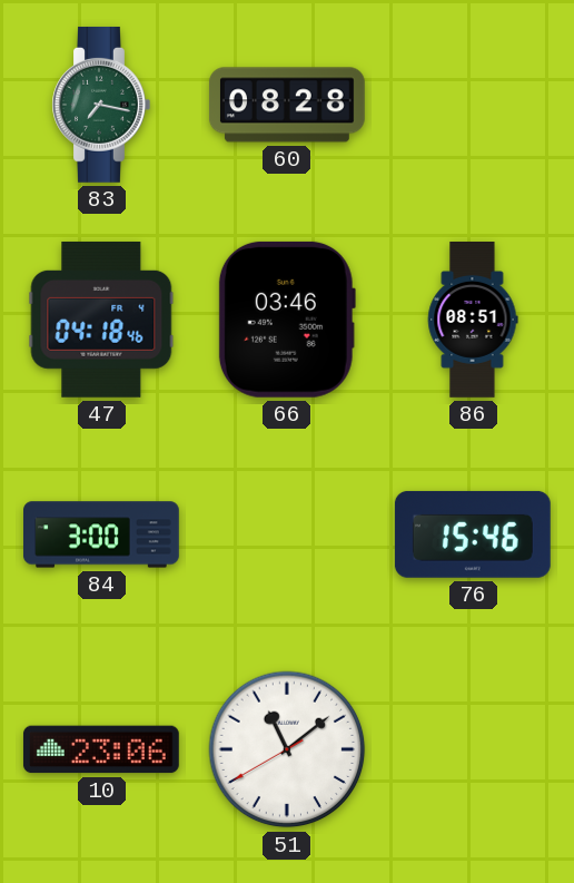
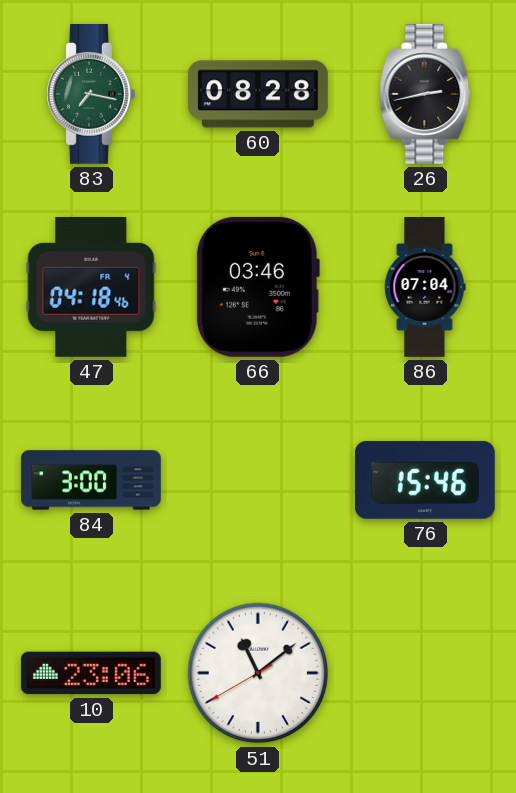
26: none -> 2:43
86: 08:51 -> 07:04
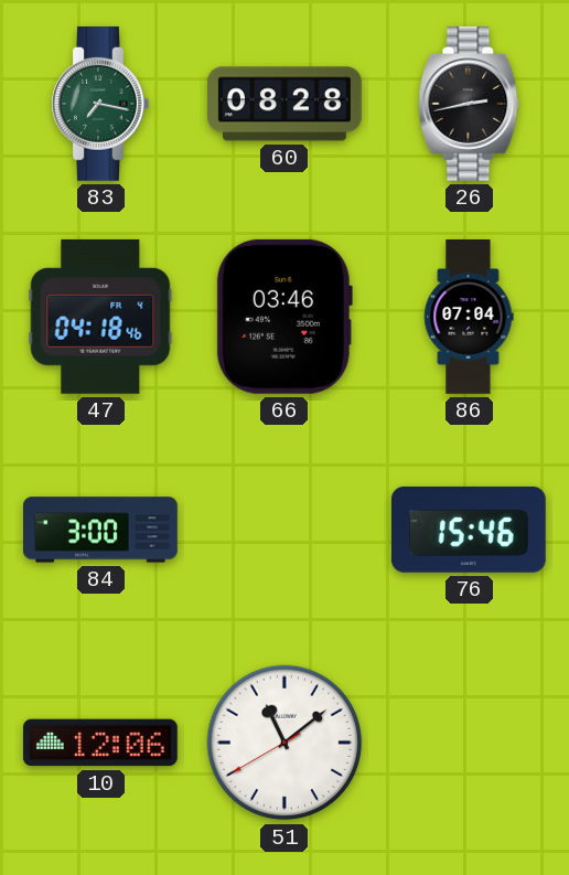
10: 23:06 -> 12:06
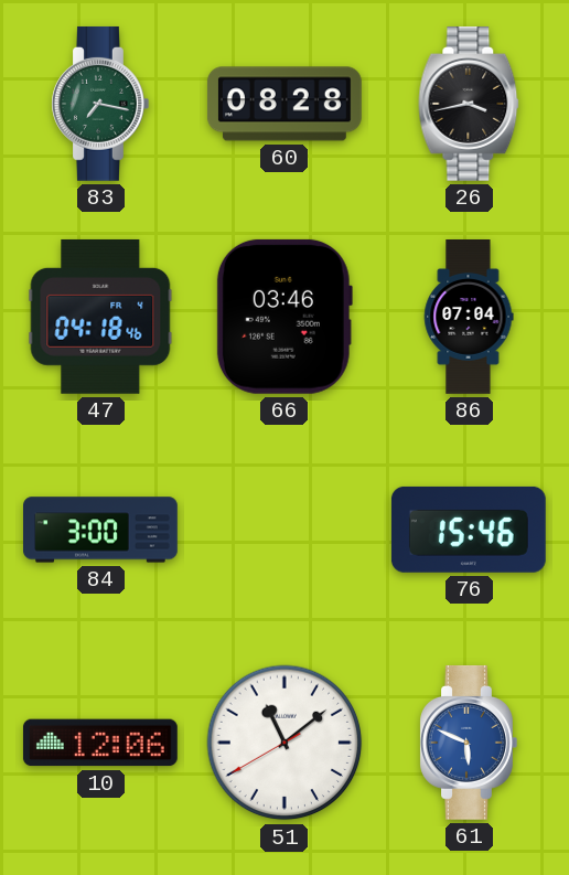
26: 2:43 -> 3:43
61: none -> 5:49
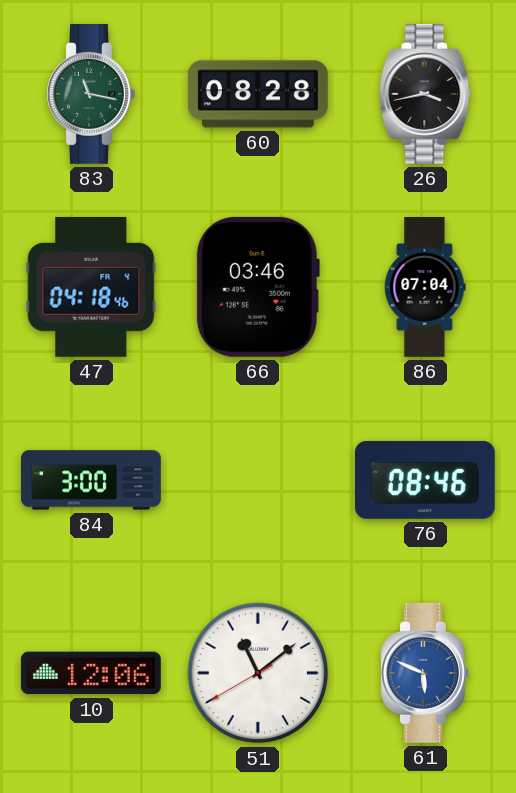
83: 7:17 -> 11:17
76: 15:46 -> 08:46
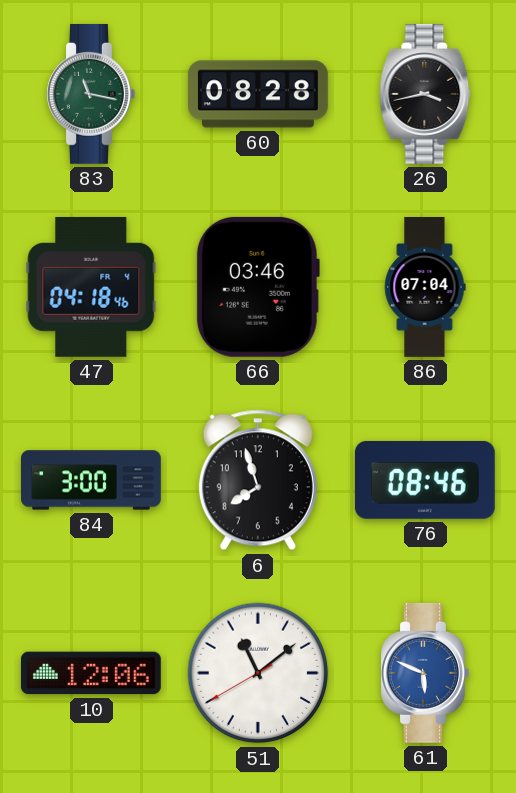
6: none -> 7:57
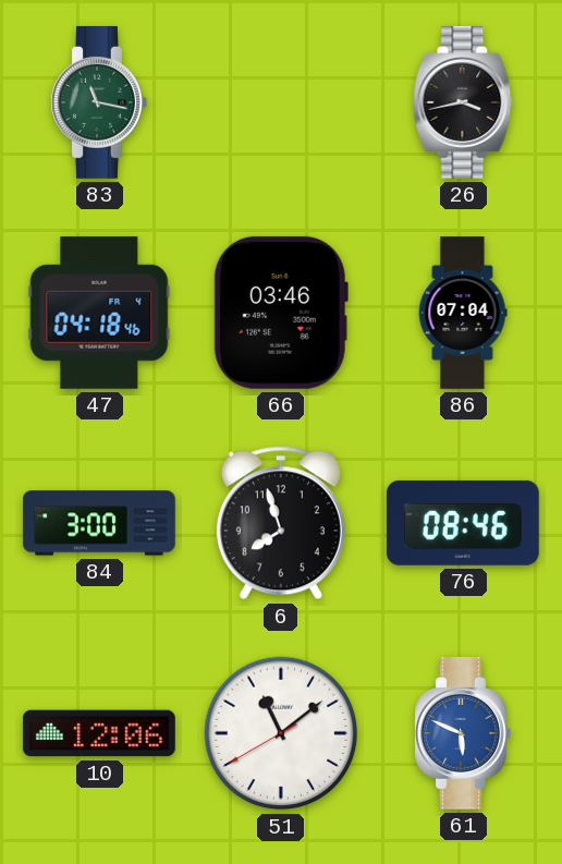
60: 08:28 -> none
